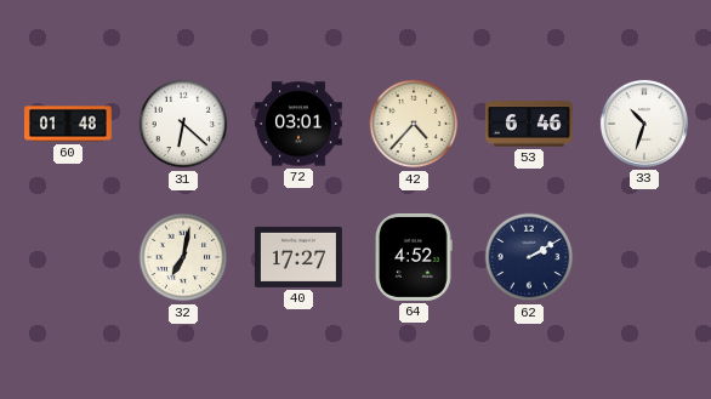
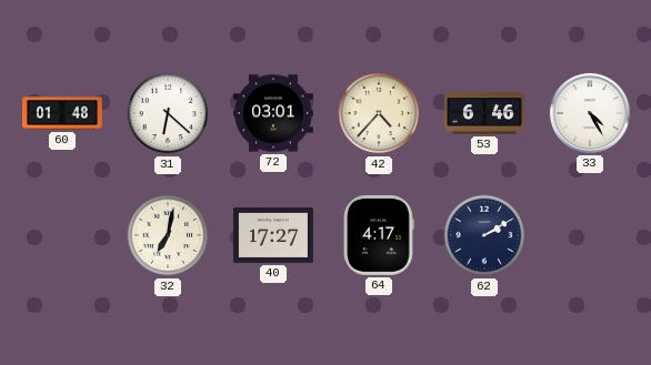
33: 10:33 -> 4:25
64: 4:52 -> 4:17
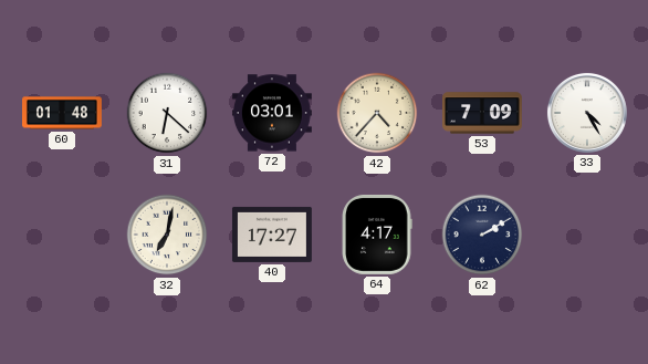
53: 6:46 -> 7:09
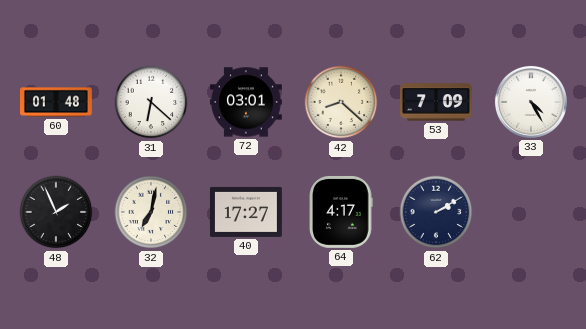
42: 4:37 -> 8:22
48: none -> 1:56
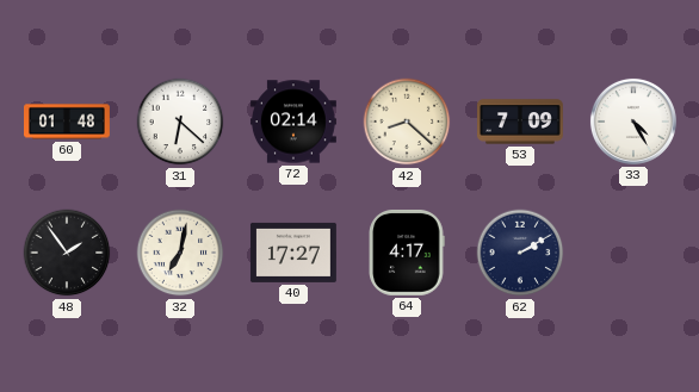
72: 03:01 -> 02:14
48: 1:56 -> 1:54
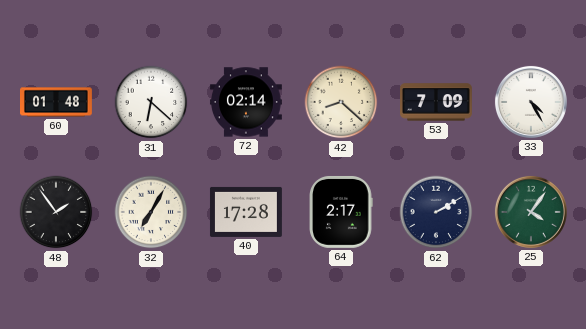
32: 7:02 -> 7:05
40: 17:27 -> 17:28
64: 4:17 -> 2:17
25: none -> 4:06
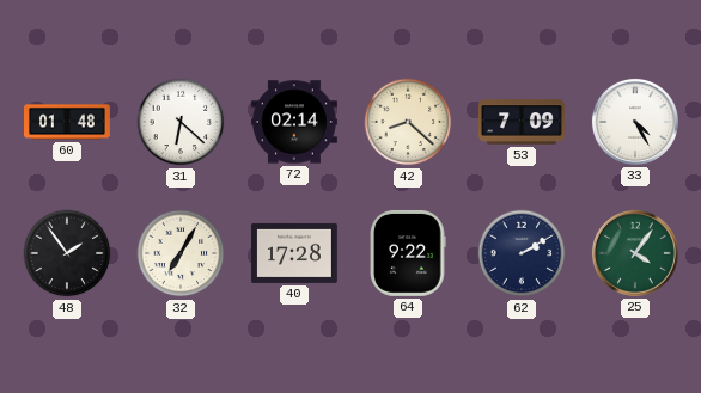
64: 2:17 -> 9:22
